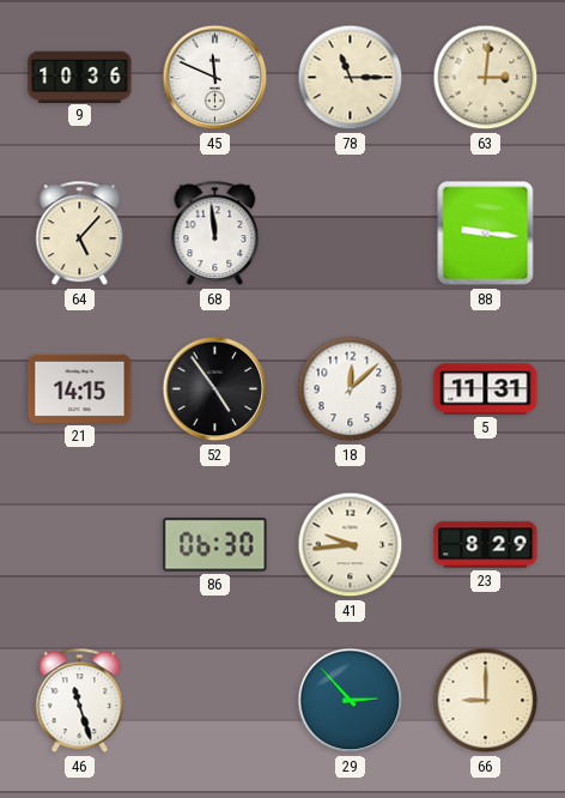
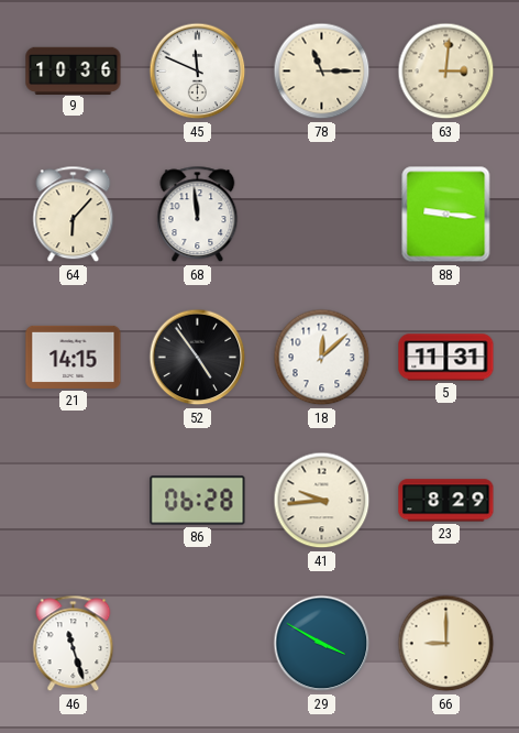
64: 5:07 -> 6:07
86: 06:30 -> 06:28
29: 2:53 -> 3:50
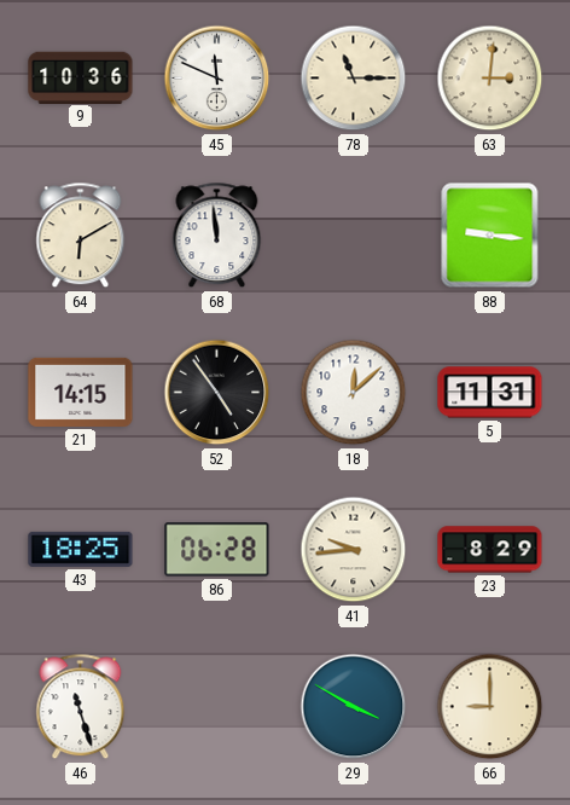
64: 6:07 -> 6:10
43: none -> 18:25
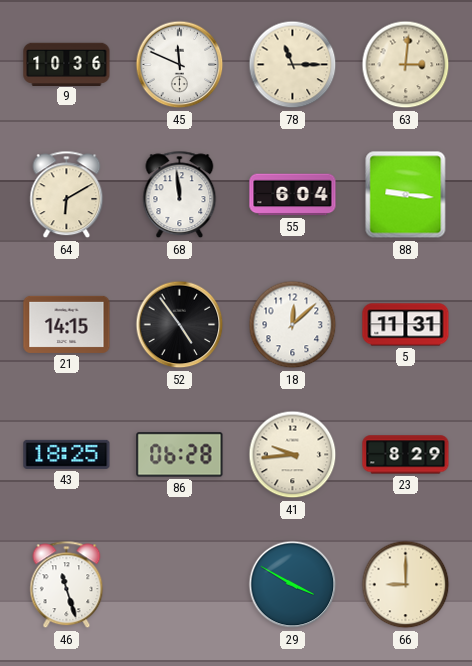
55: none -> 6:04
